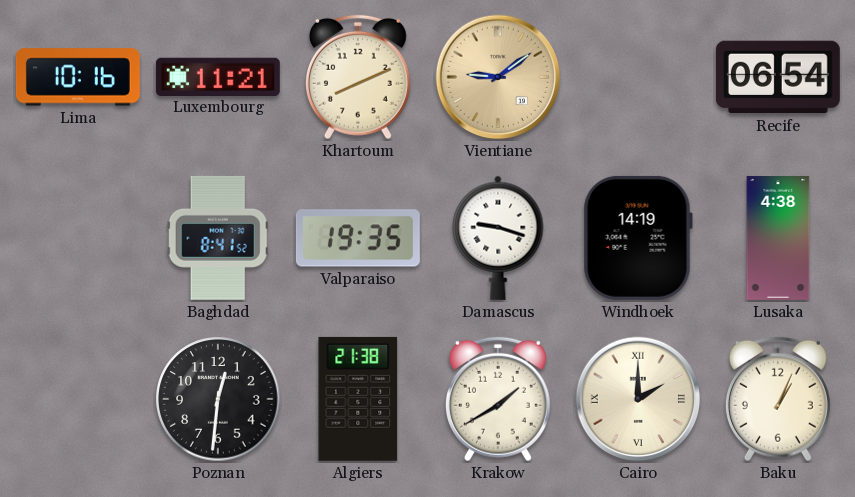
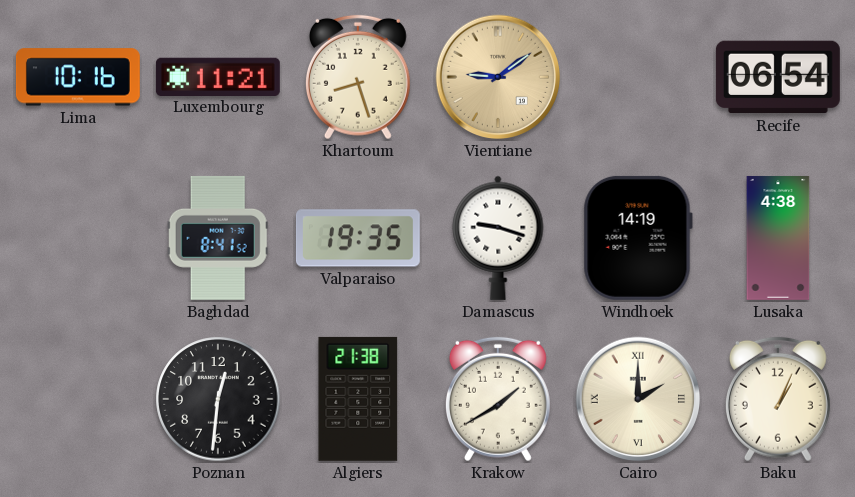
Khartoum: 8:11 -> 8:27
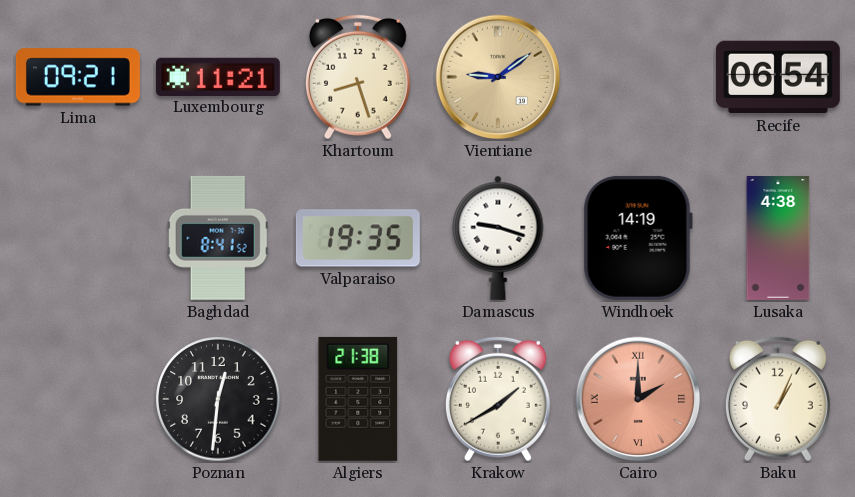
Lima: 10:16 -> 09:21
Cairo dial: cream -> salmon
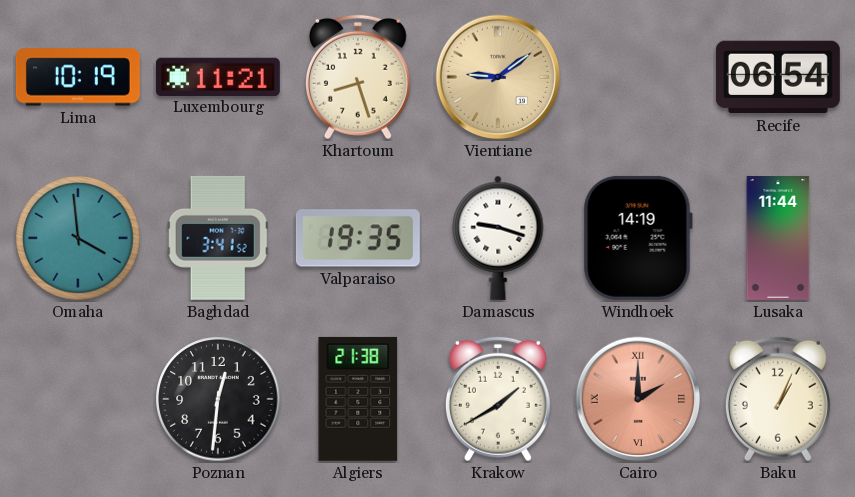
Lima: 09:21 -> 10:19
Omaha: none -> 3:59
Baghdad: 8:41 -> 3:41
Lusaka: 4:38 -> 11:44
